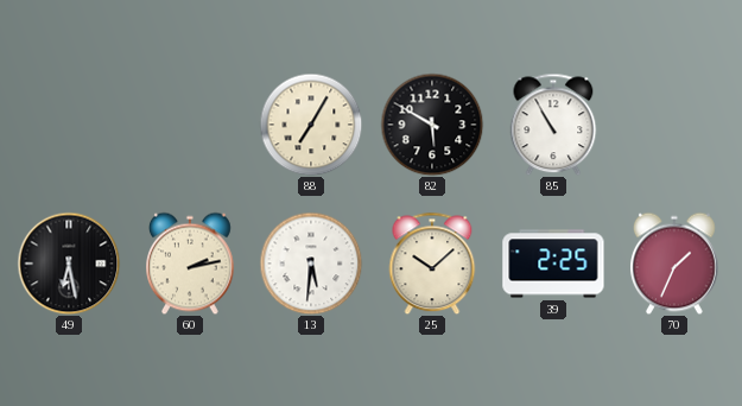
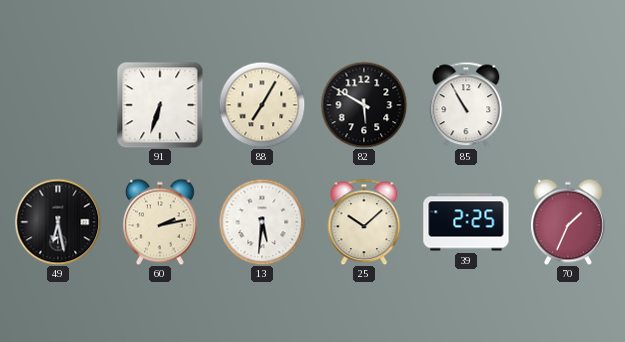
91: none -> 6:33
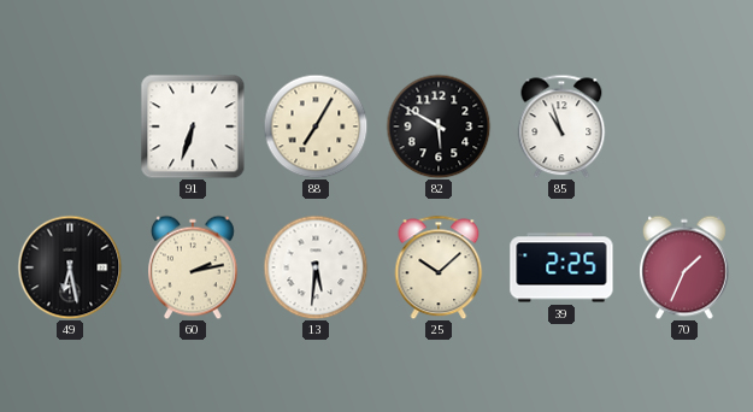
85: 10:55 -> 10:57
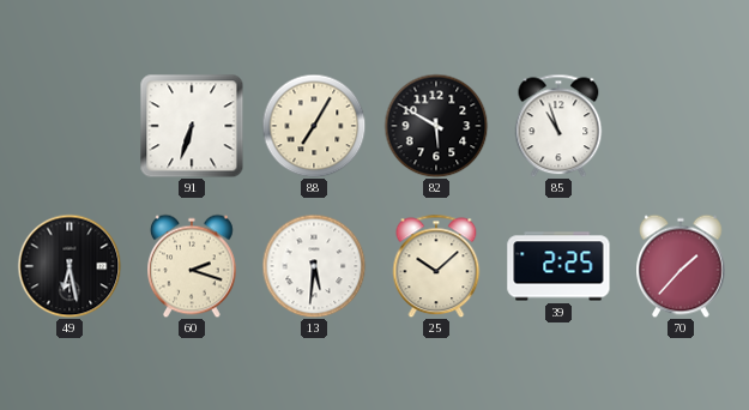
60: 2:13 -> 2:18
70: 1:34 -> 1:37
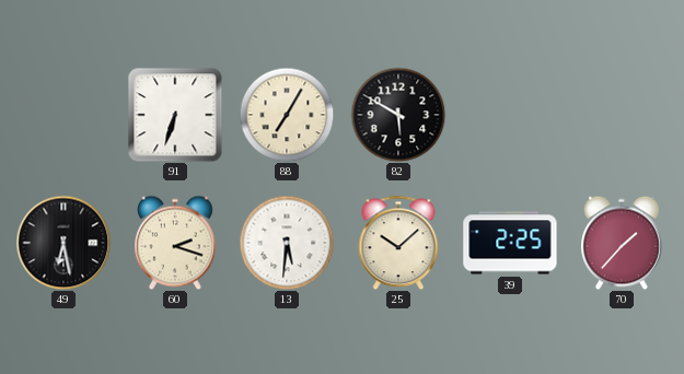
85: 10:57 -> none
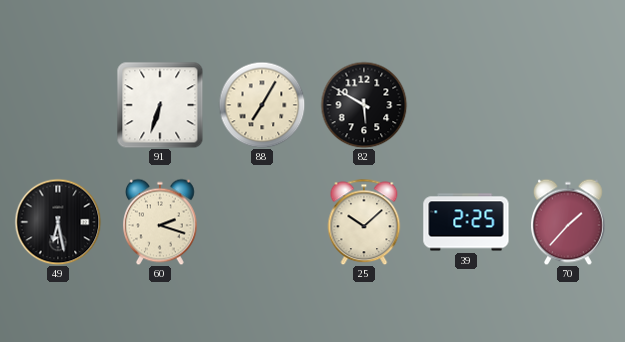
13: 5:31 -> none
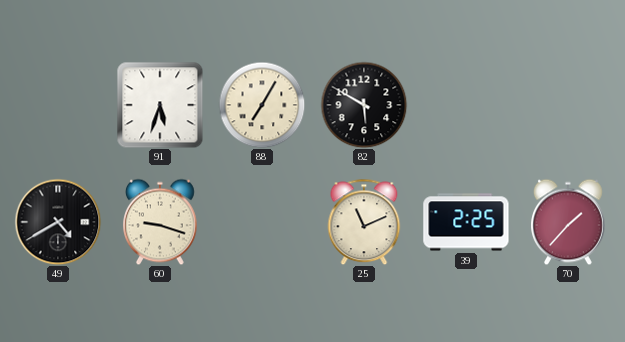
91: 6:33 -> 5:33
49: 6:28 -> 4:40
60: 2:18 -> 9:18
25: 10:08 -> 11:11
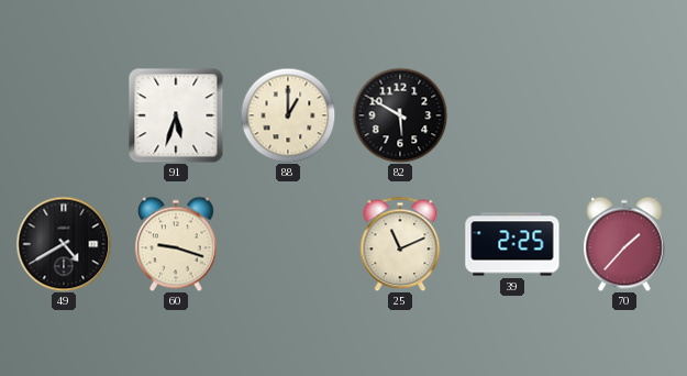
88: 7:05 -> 1:00
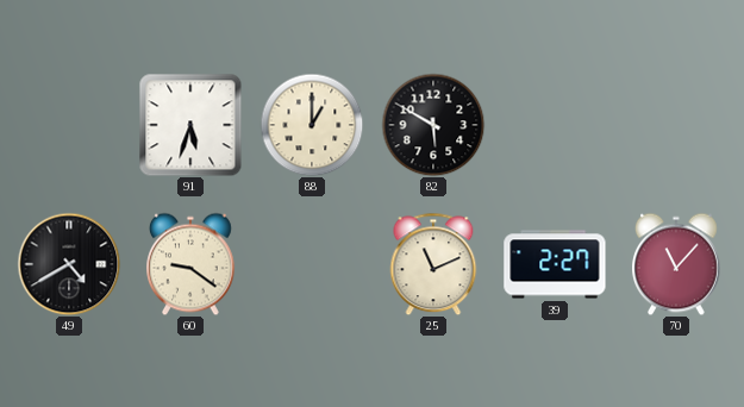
60: 9:18 -> 9:21
39: 2:25 -> 2:27
70: 1:37 -> 11:07
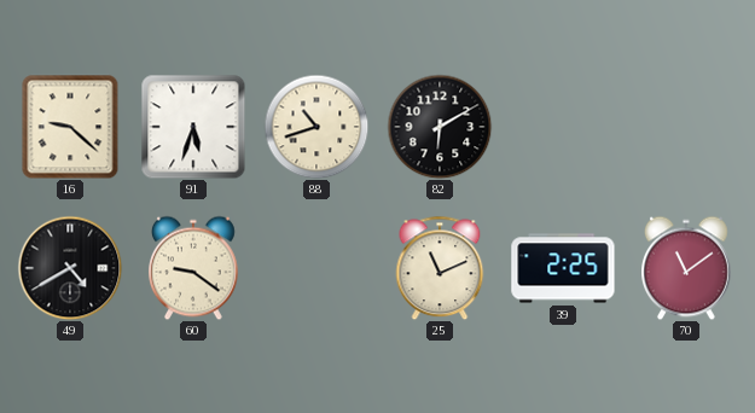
16: none -> 9:22
88: 1:00 -> 10:42
82: 5:50 -> 6:10
39: 2:27 -> 2:25
70: 11:07 -> 11:09
